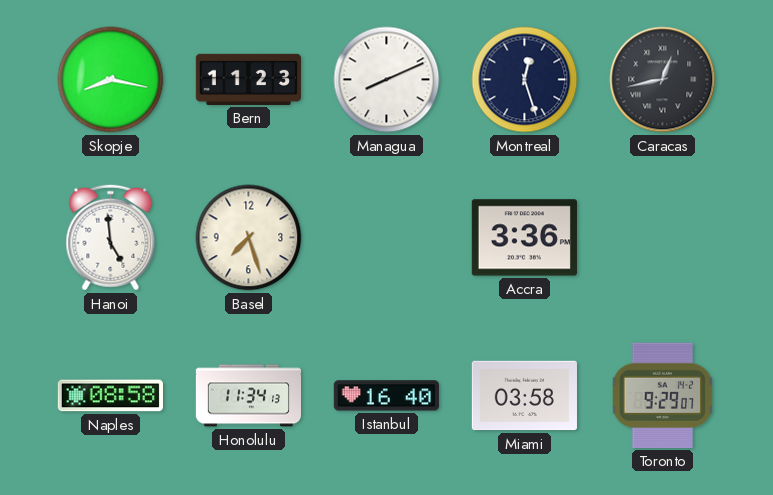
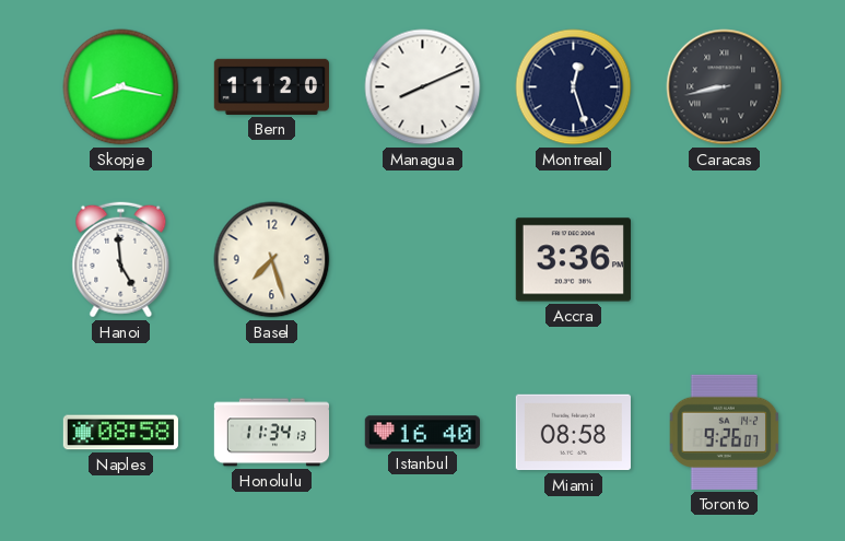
Bern: 11:23 -> 11:20
Caracas: 12:43 -> 8:43
Miami: 03:58 -> 08:58
Toronto: 9:29 -> 9:26
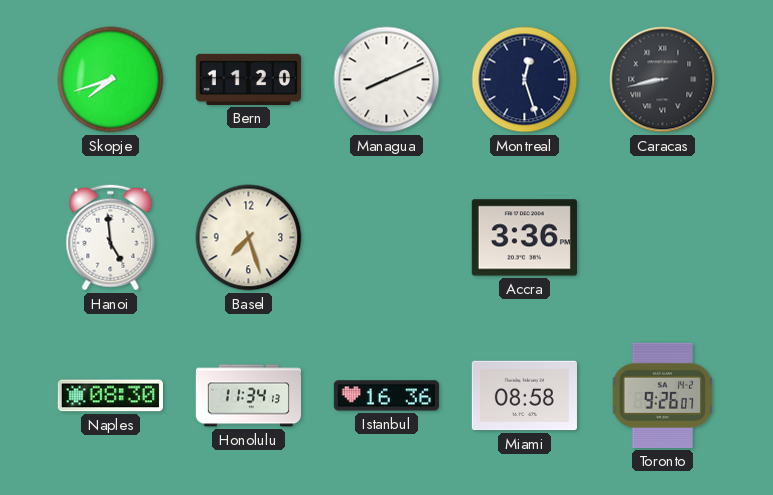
Skopje: 8:17 -> 7:42
Naples: 08:58 -> 08:30
Istanbul: 16:40 -> 16:36
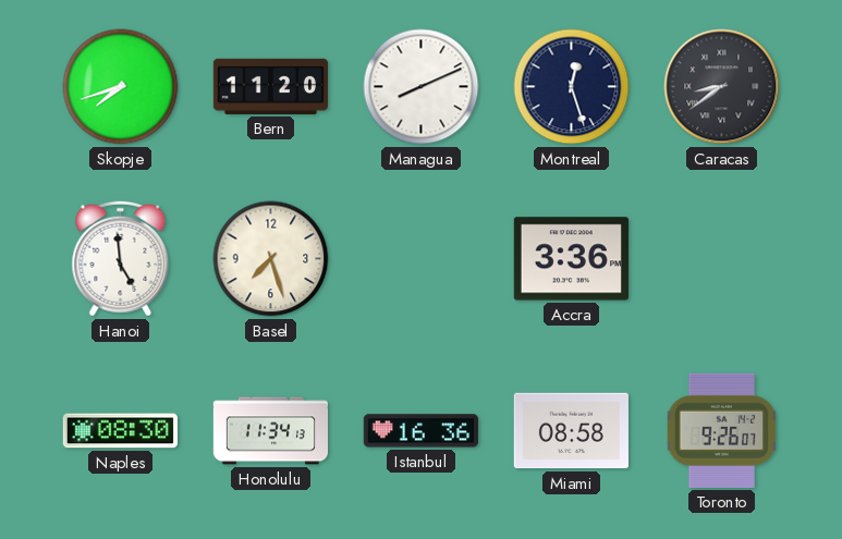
Caracas: 8:43 -> 8:39
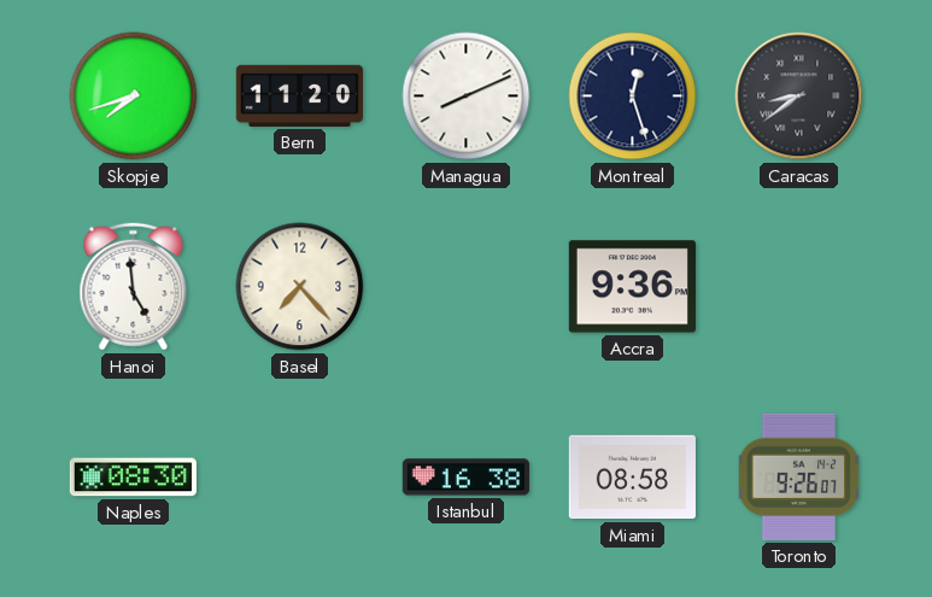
Basel: 7:27 -> 7:23
Accra: 3:36 -> 9:36
Honolulu: 11:34 -> none
Istanbul: 16:36 -> 16:38
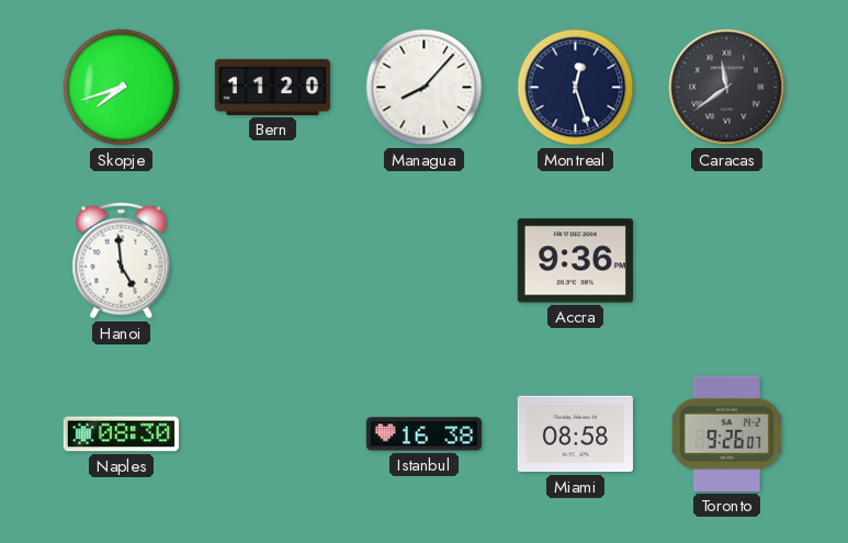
Managua: 8:11 -> 8:07
Caracas: 8:39 -> 11:39
Basel: 7:23 -> none
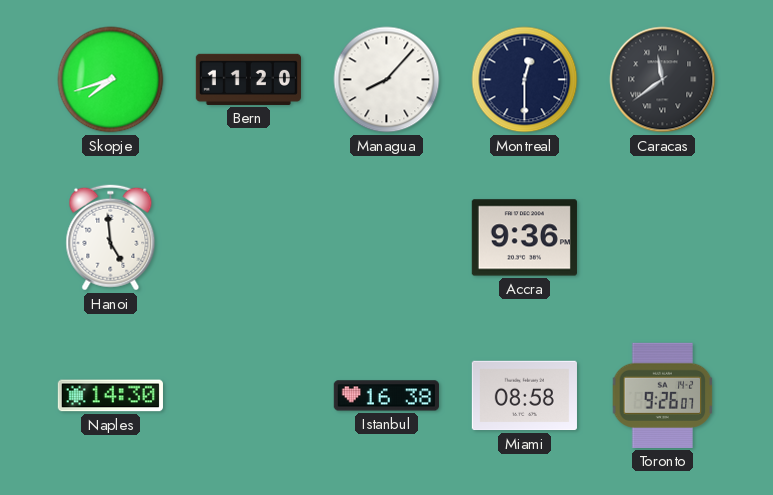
Montreal: 12:27 -> 12:30
Naples: 08:30 -> 14:30
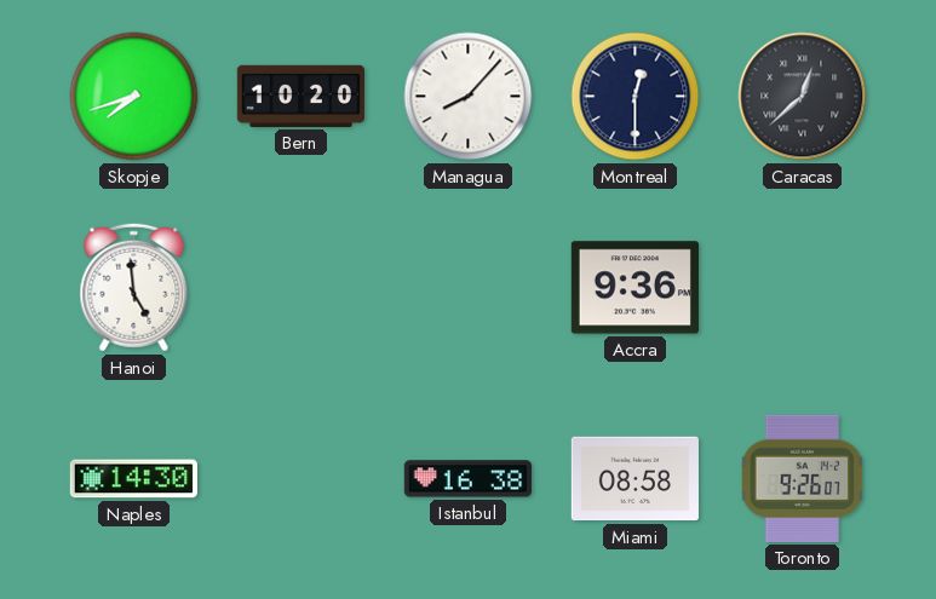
Bern: 11:20 -> 10:20
Caracas: 11:39 -> 12:38
